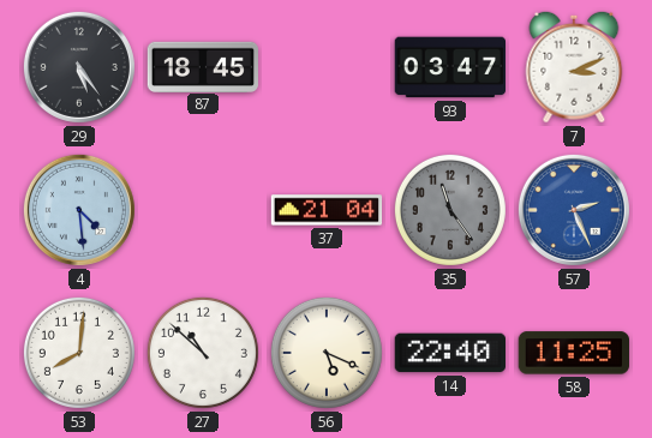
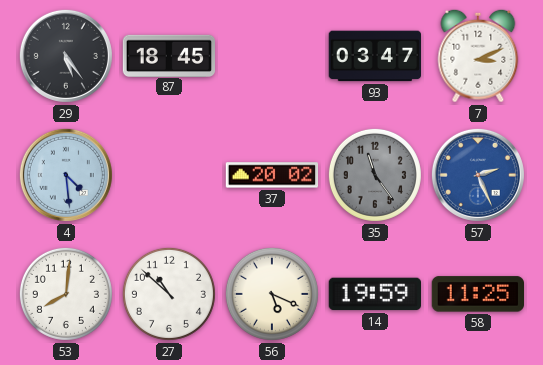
37: 21:04 -> 20:02
14: 22:40 -> 19:59
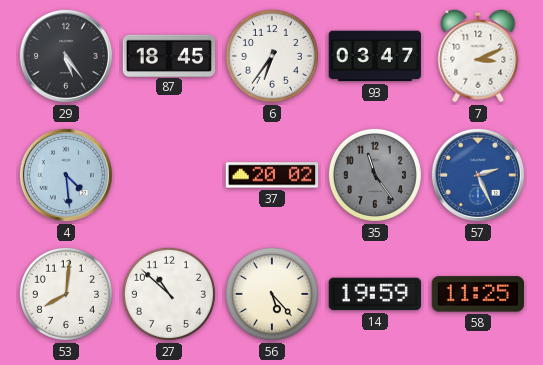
6: none -> 6:36
56: 5:19 -> 5:23
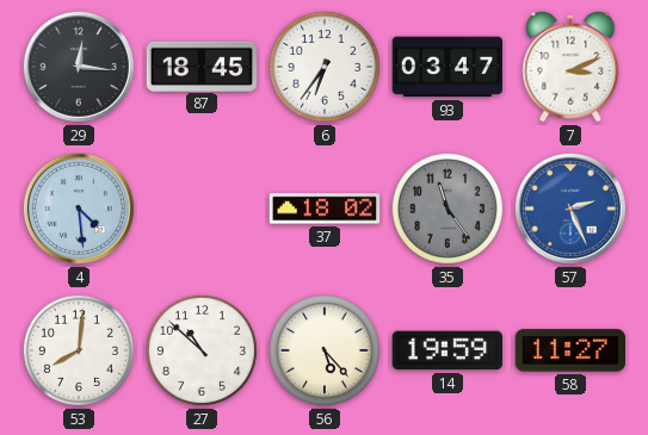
29: 5:24 -> 12:16
37: 20:02 -> 18:02
58: 11:25 -> 11:27
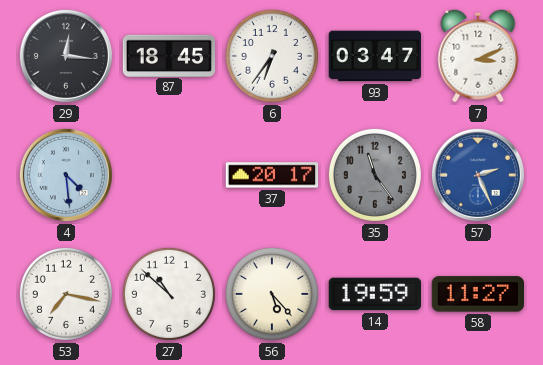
37: 18:02 -> 20:17
53: 8:01 -> 7:17
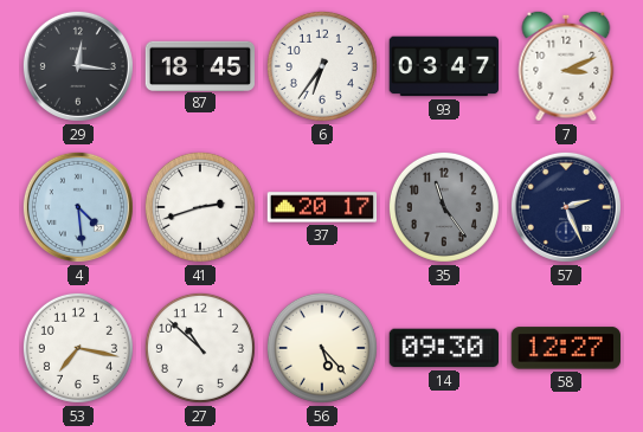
41: none -> 2:42
57 dial: blue -> navy
14: 19:59 -> 09:30
58: 11:27 -> 12:27
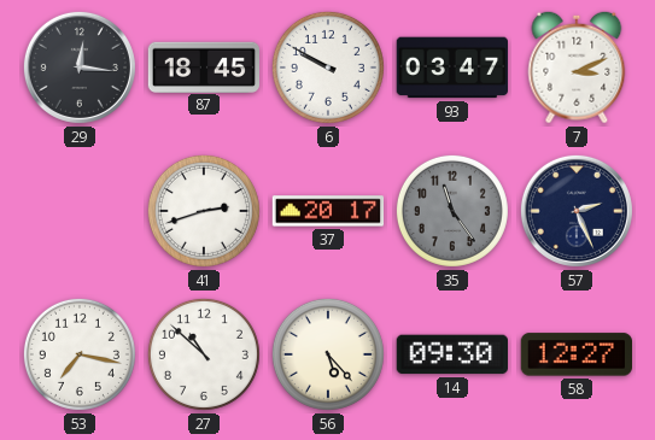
6: 6:36 -> 9:50
4: 4:29 -> none
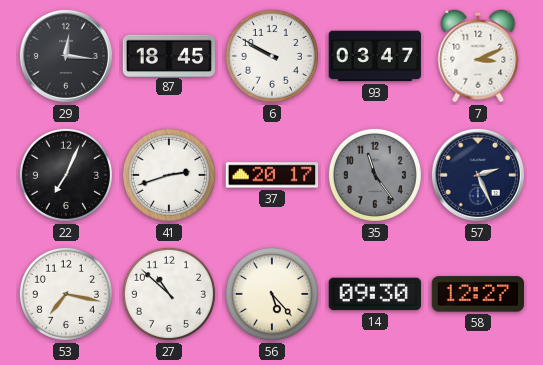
22: none -> 7:04
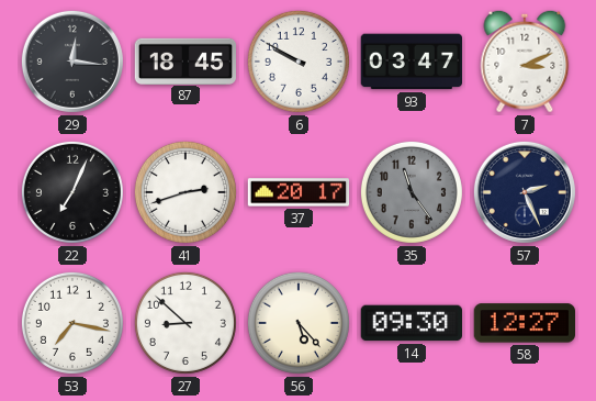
27: 10:52 -> 8:52
